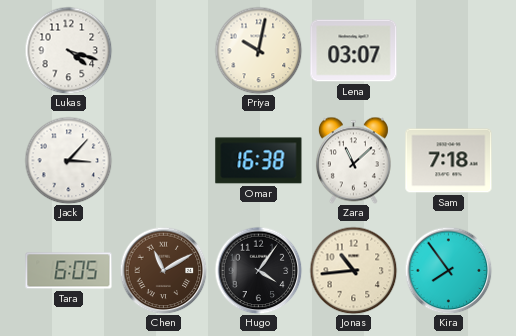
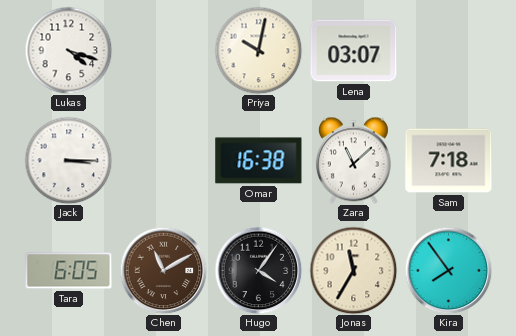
Jack: 3:07 -> 3:15
Jonas: 10:44 -> 11:35
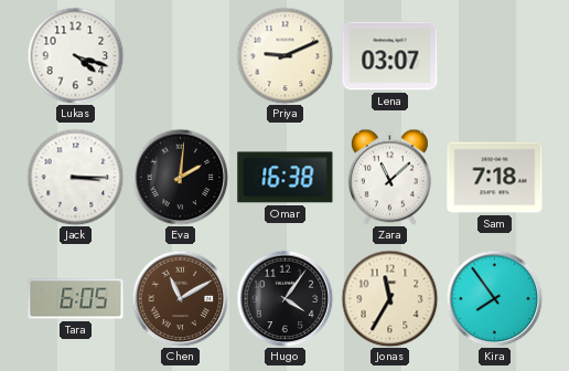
Priya: 10:02 -> 9:11
Eva: none -> 2:01
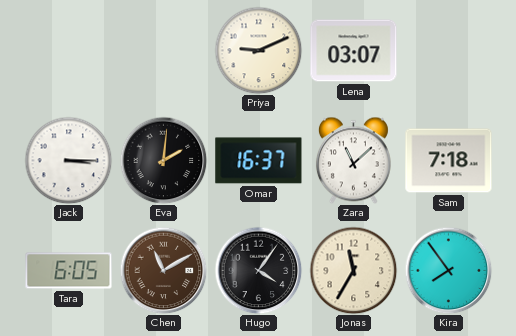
Lukas: 4:18 -> none
Omar: 16:38 -> 16:37
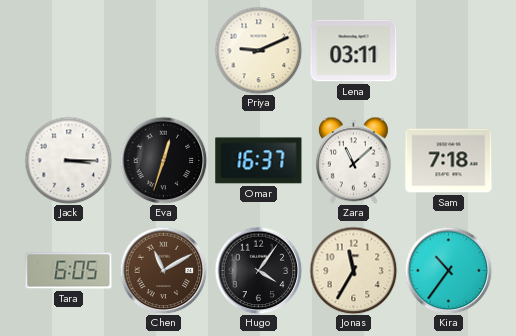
Lena: 03:07 -> 03:11
Eva: 2:01 -> 12:33
Kira: 7:54 -> 10:36
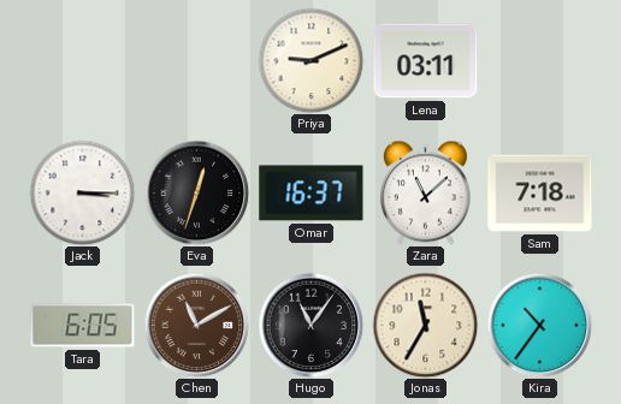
Hugo: 4:06 -> 11:06
